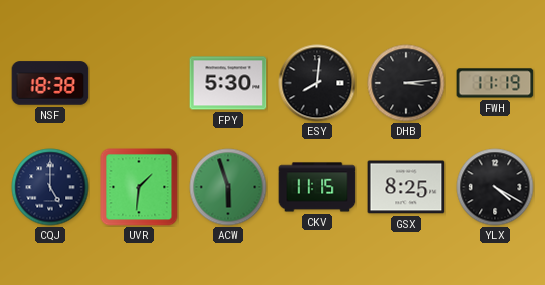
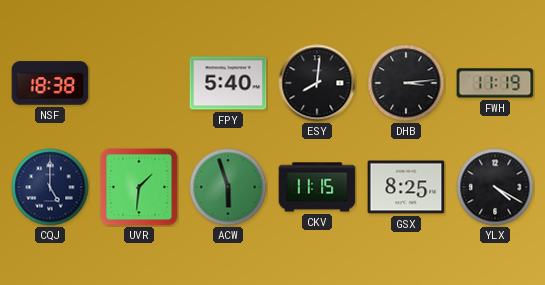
FPY: 5:30 -> 5:40
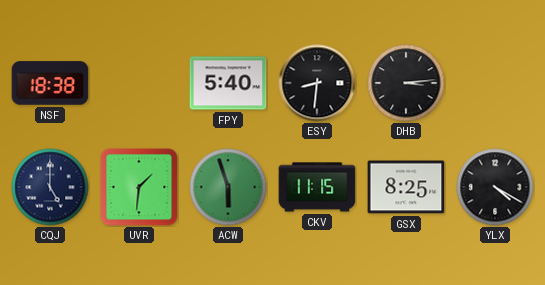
ESY: 8:01 -> 8:31
FWH: 11:19 -> none
